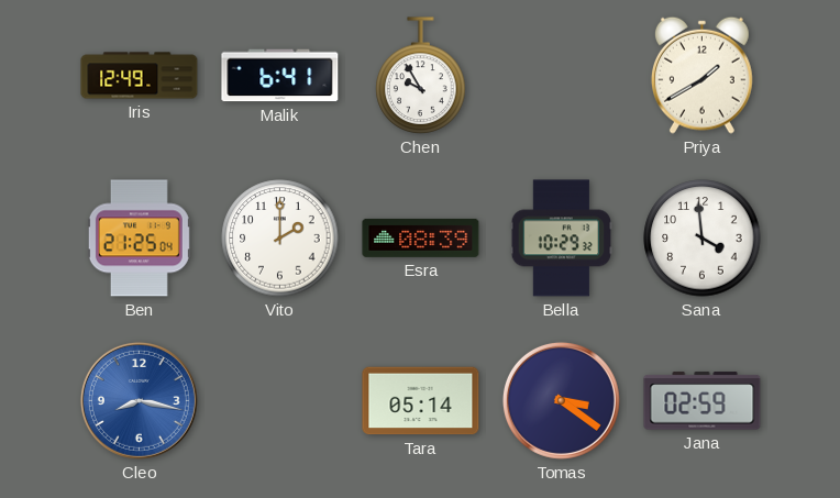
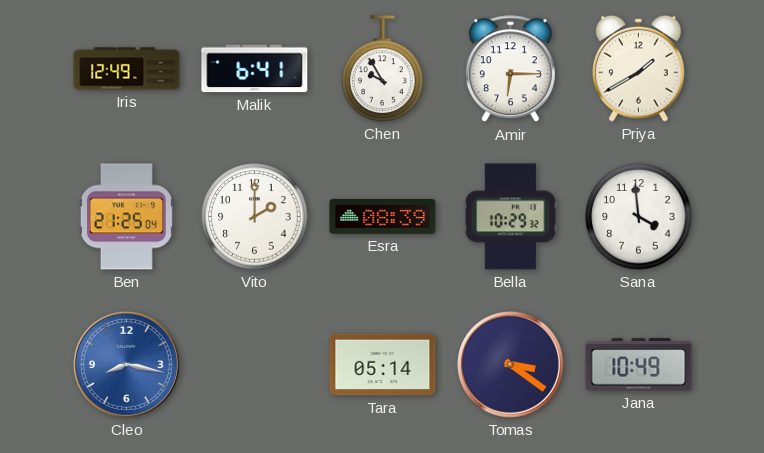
Amir: none -> 6:15
Jana: 02:59 -> 10:49
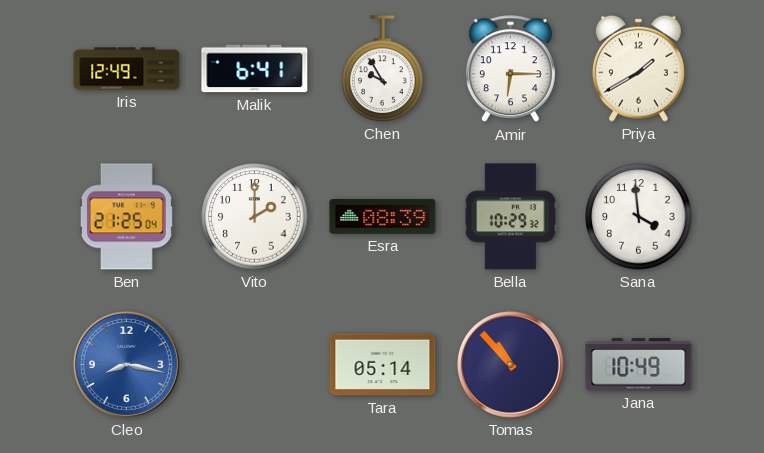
Tomas: 3:21 -> 10:53
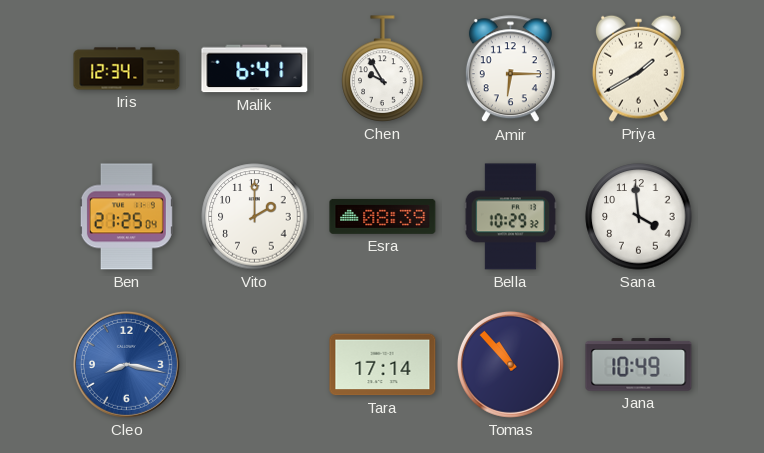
Iris: 12:49 -> 12:34
Tara: 05:14 -> 17:14
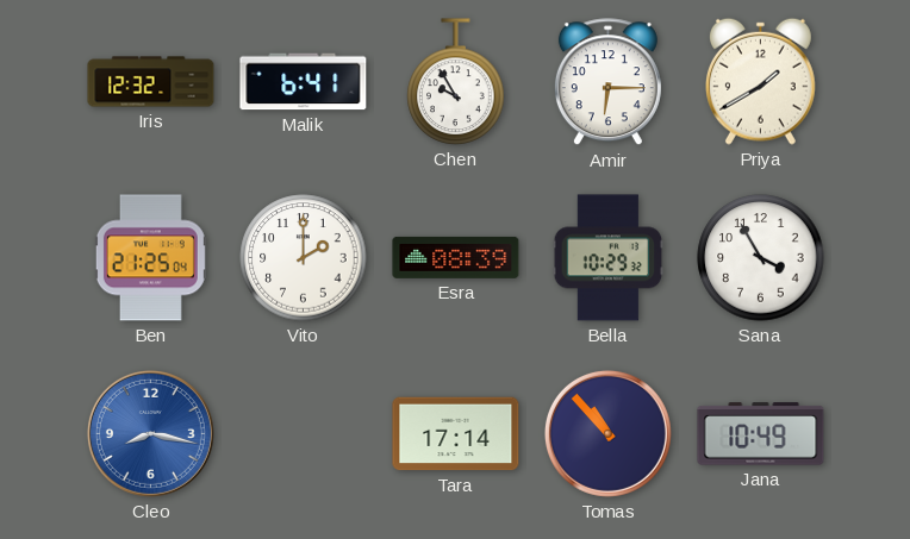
Iris: 12:34 -> 12:32
Sana: 3:59 -> 3:55
